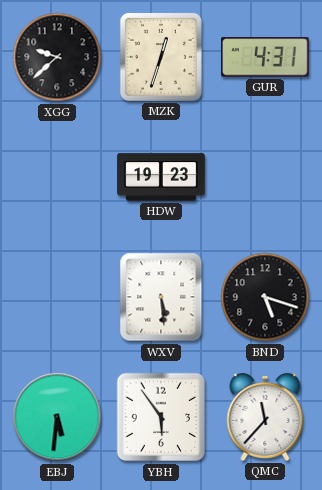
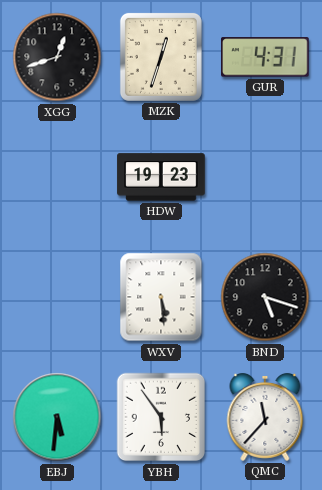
XGG: 9:38 -> 12:42
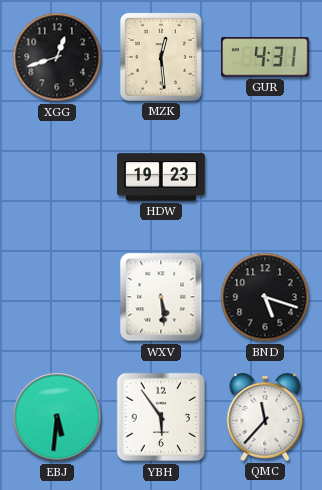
MZK: 12:33 -> 12:29
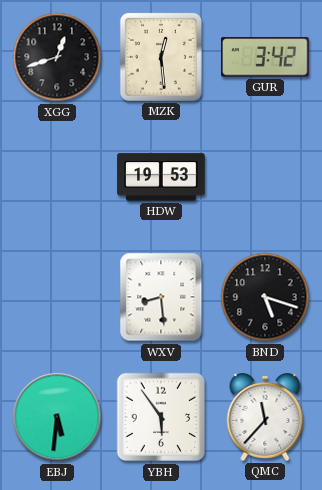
GUR: 4:31 -> 3:42
HDW: 19:23 -> 19:53
WXV: 5:29 -> 8:29
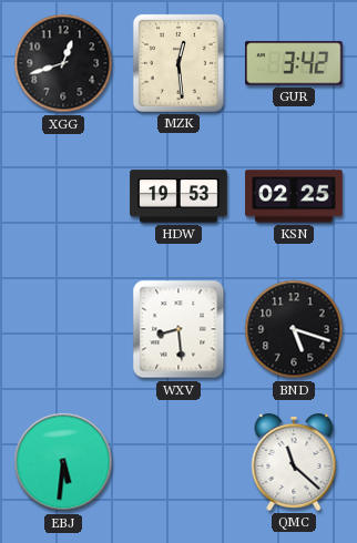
KSN: none -> 02:25
YBH: 5:54 -> none
QMC: 11:37 -> 11:22
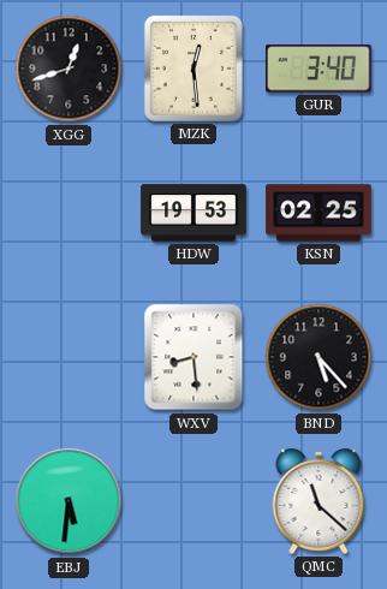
GUR: 3:42 -> 3:40
BND: 5:18 -> 5:23
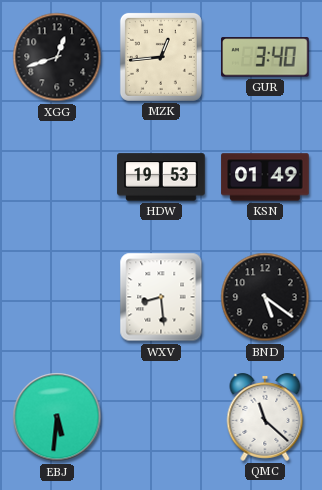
MZK: 12:29 -> 12:44
KSN: 02:25 -> 01:49
BND: 5:23 -> 5:21
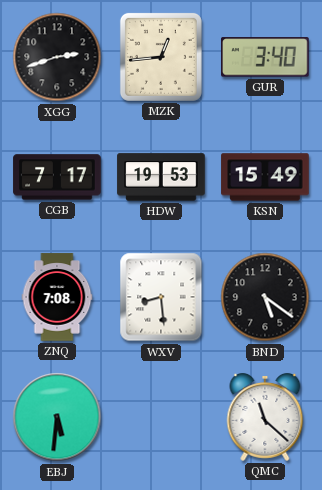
XGG: 12:42 -> 2:42
CGB: none -> 7:17
KSN: 01:49 -> 15:49
ZNQ: none -> 7:08
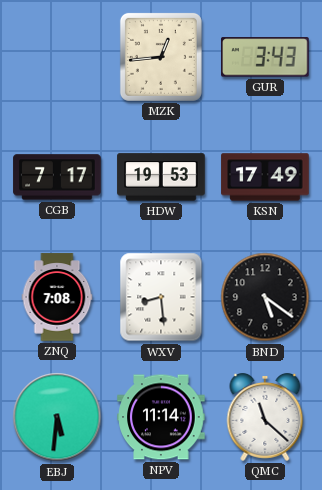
XGG: 2:42 -> none
GUR: 3:40 -> 3:43
KSN: 15:49 -> 17:49
NPV: none -> 11:14
